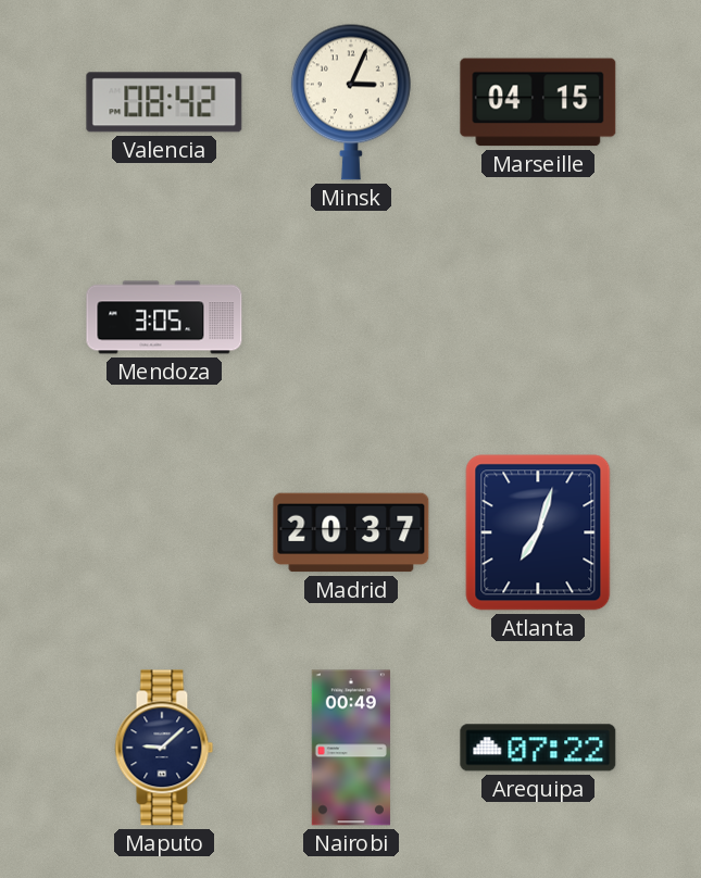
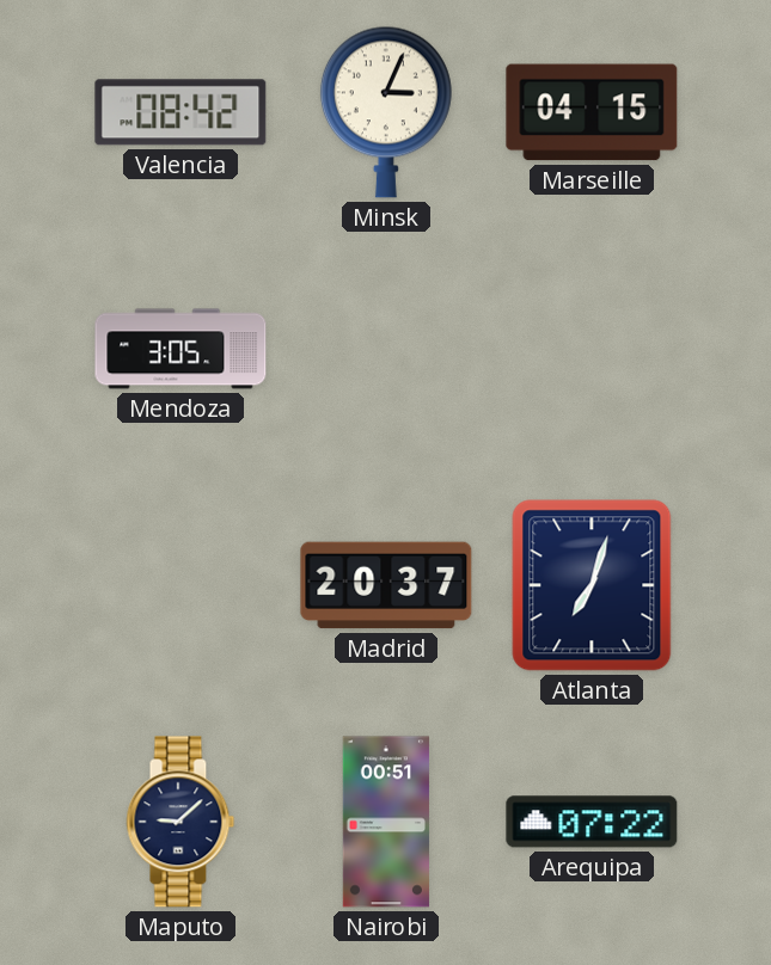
Nairobi: 00:49 -> 00:51
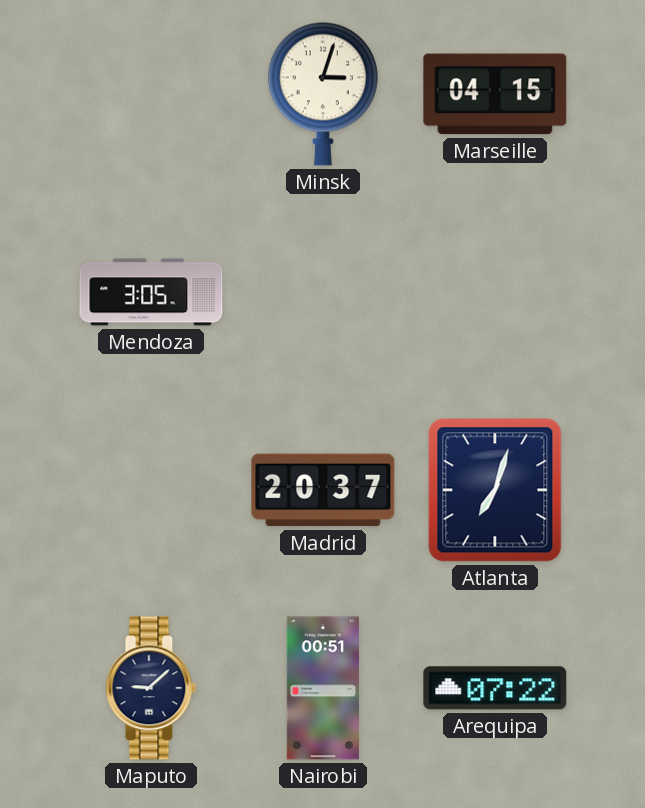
Valencia: 08:42 -> none
Minsk: 3:04 -> 3:03
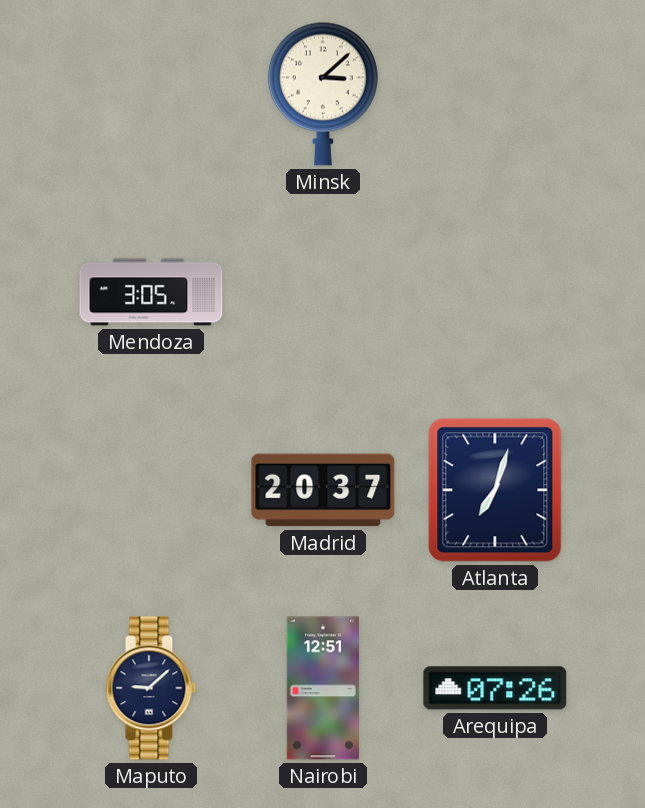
Minsk: 3:03 -> 3:08
Marseille: 04:15 -> none
Nairobi: 00:51 -> 12:51
Arequipa: 07:22 -> 07:26
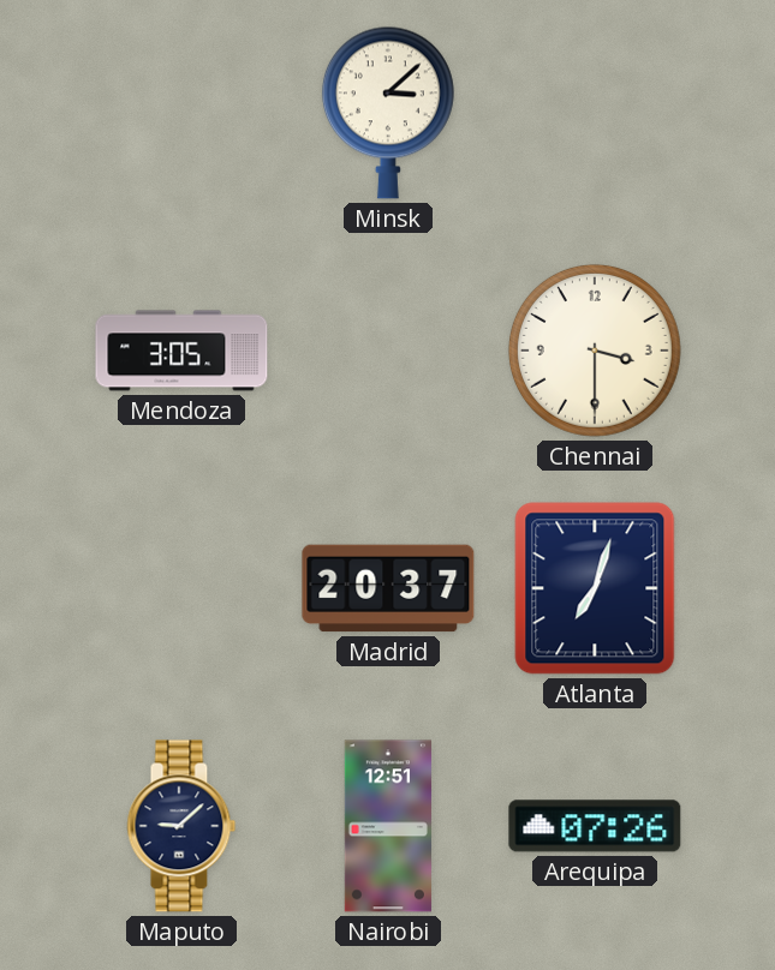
Chennai: none -> 3:30
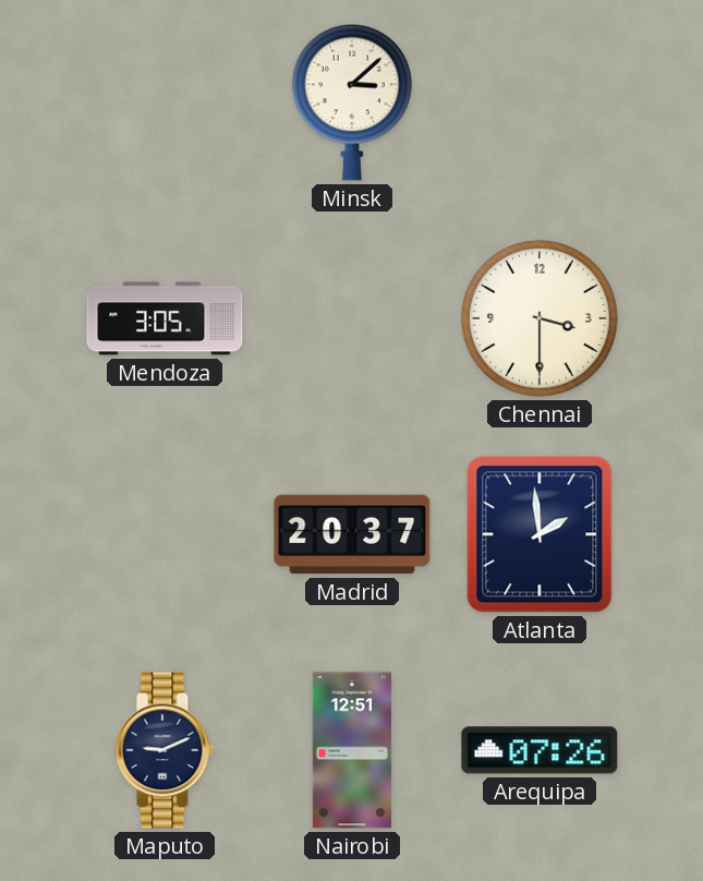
Atlanta: 7:03 -> 1:59
Maputo: 9:08 -> 9:11
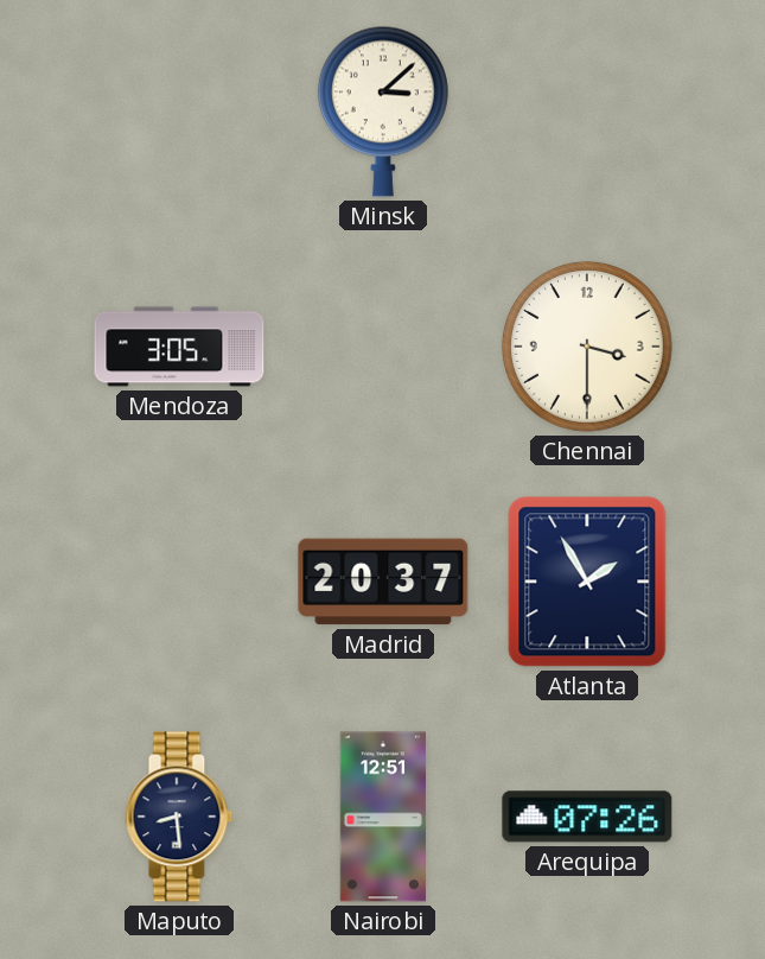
Atlanta: 1:59 -> 1:55
Maputo: 9:11 -> 8:29
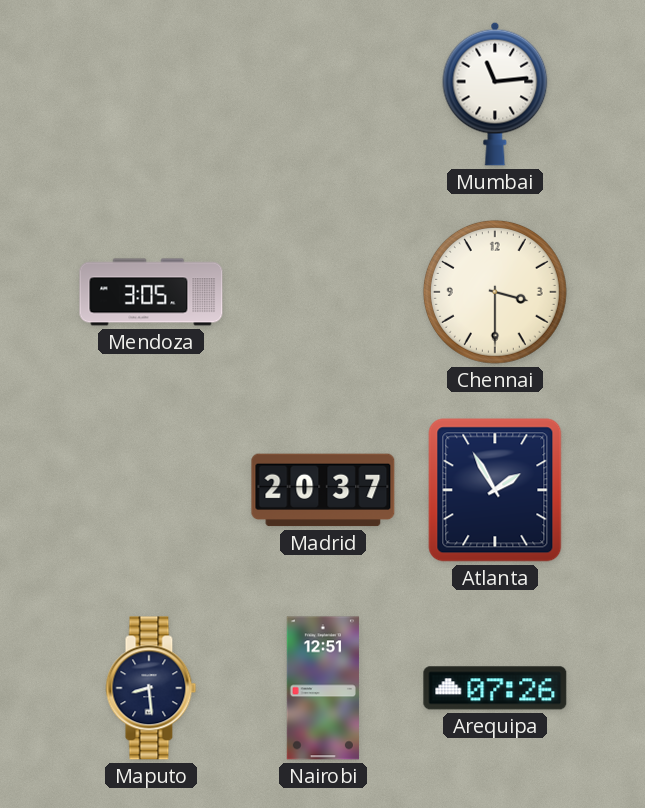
Minsk: 3:08 -> none
Mumbai: none -> 11:14
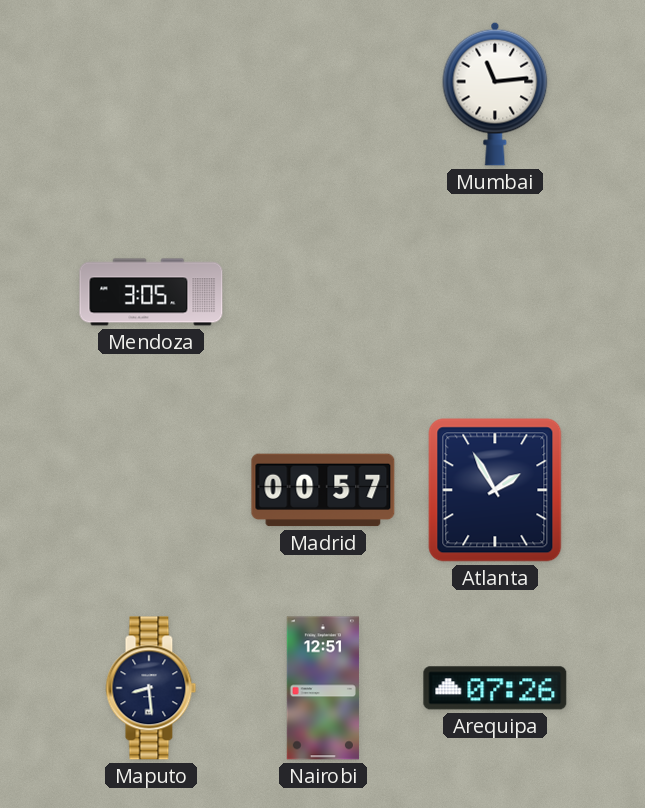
Chennai: 3:30 -> none
Madrid: 20:37 -> 00:57
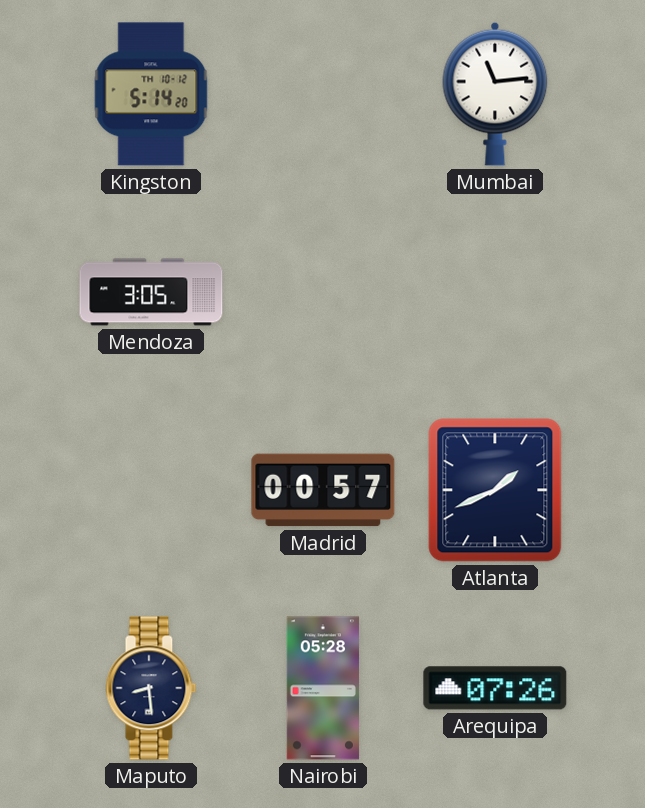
Kingston: none -> 5:14
Atlanta: 1:55 -> 1:41
Nairobi: 12:51 -> 05:28
